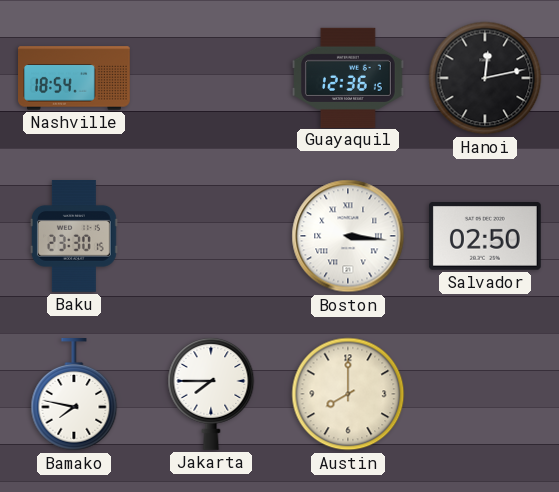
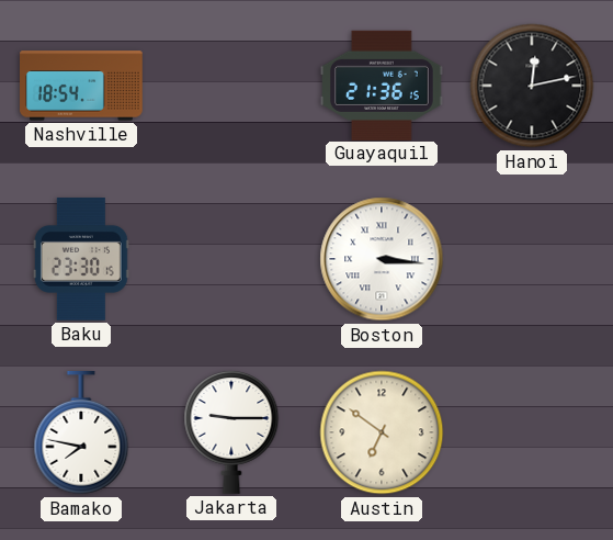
Guayaquil: 12:36 -> 21:36
Salvador: 02:50 -> none
Jakarta: 7:45 -> 9:15
Austin: 8:00 -> 6:51
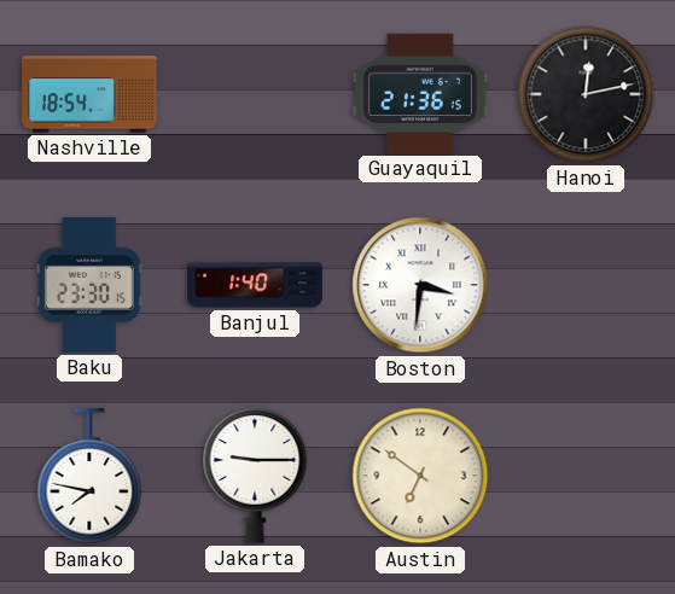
Banjul: none -> 1:40
Boston: 3:16 -> 3:31
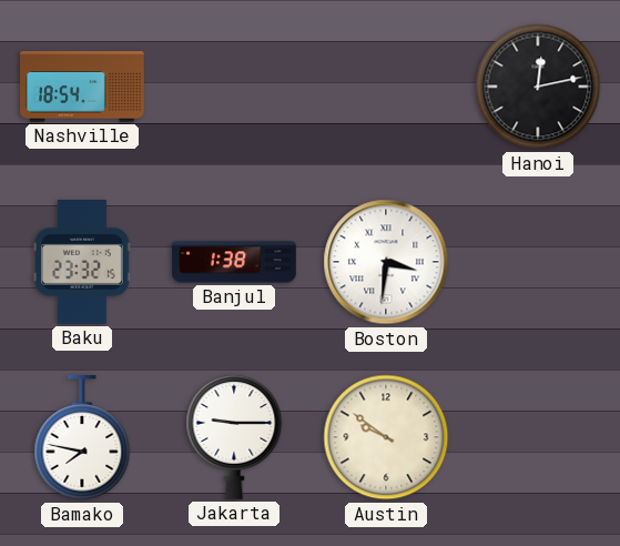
Guayaquil: 21:36 -> none
Baku: 23:30 -> 23:32
Banjul: 1:40 -> 1:38
Austin: 6:51 -> 9:51
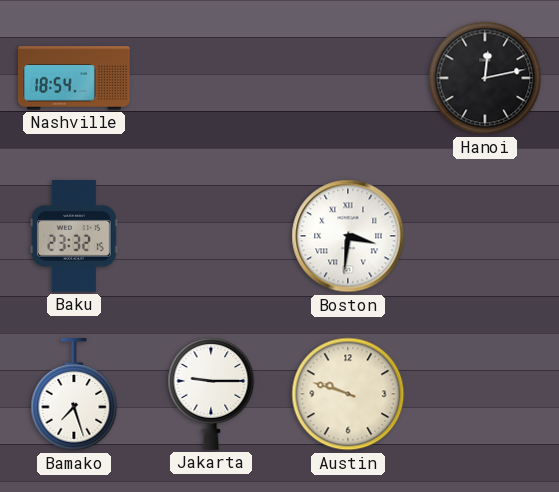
Banjul: 1:38 -> none
Bamako: 7:47 -> 7:27
Austin: 9:51 -> 9:48
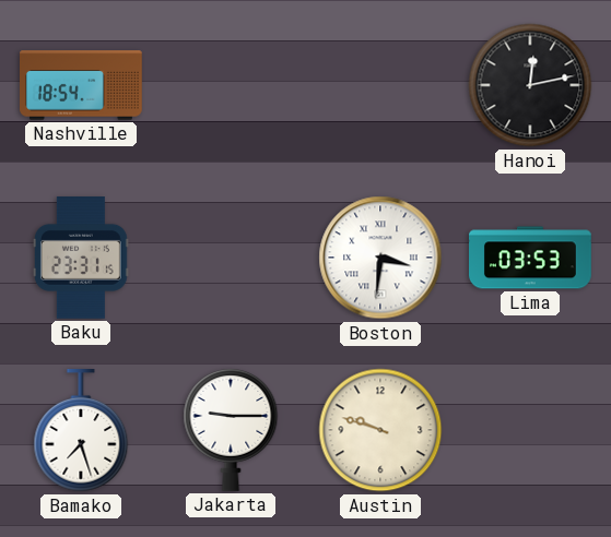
Baku: 23:32 -> 23:31
Lima: none -> 03:53
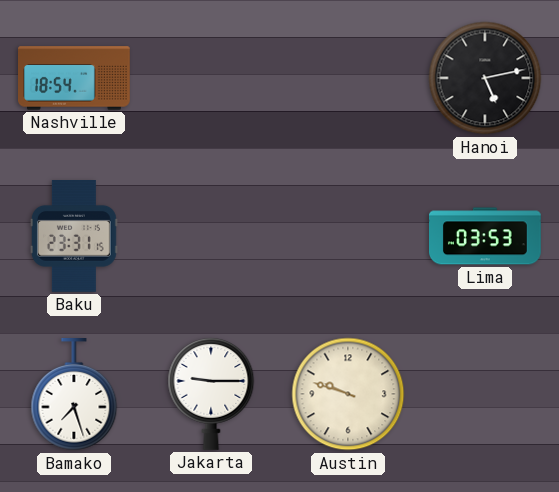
Hanoi: 12:13 -> 5:13
Boston: 3:31 -> none
